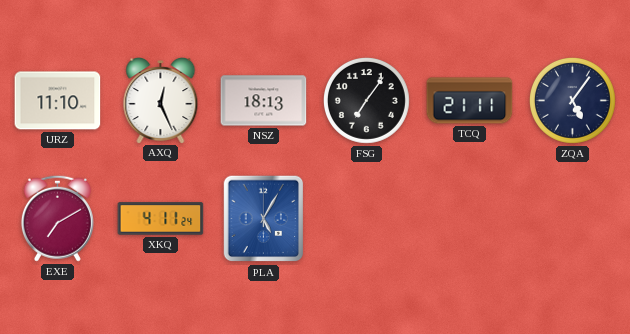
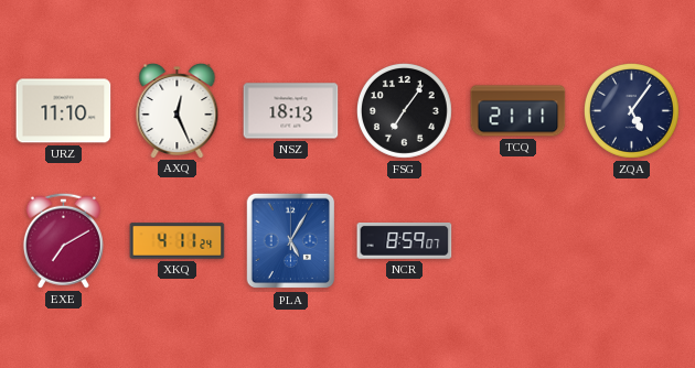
NCR: none -> 8:59
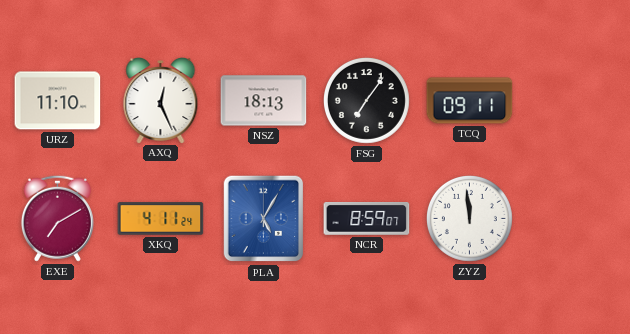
TCQ: 21:11 -> 09:11
ZQA: 5:06 -> none
ZYZ: none -> 11:59
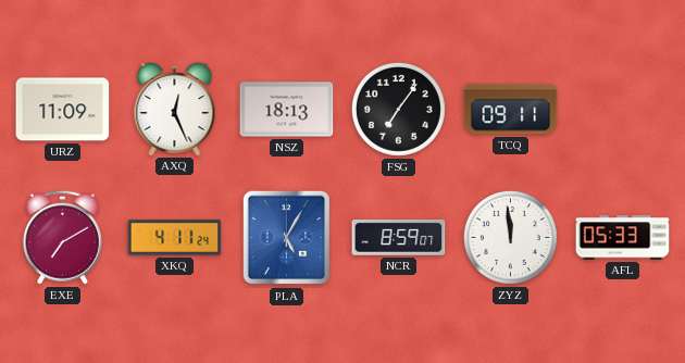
URZ: 11:10 -> 11:09
AFL: none -> 05:33
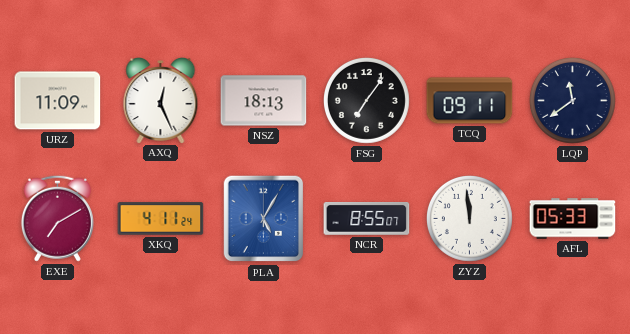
LQP: none -> 11:39
NCR: 8:59 -> 8:55
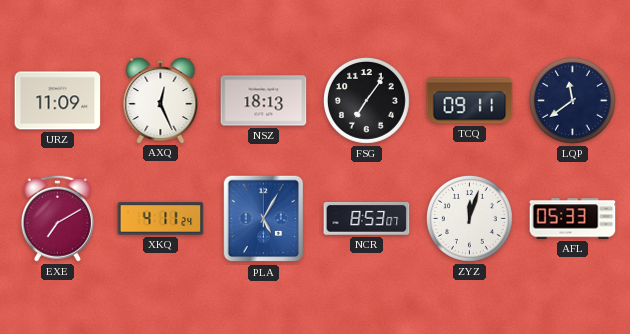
NCR: 8:55 -> 8:53
ZYZ: 11:59 -> 12:03
